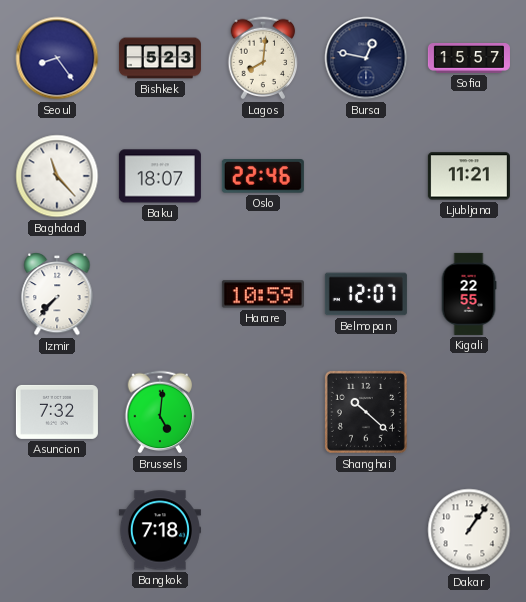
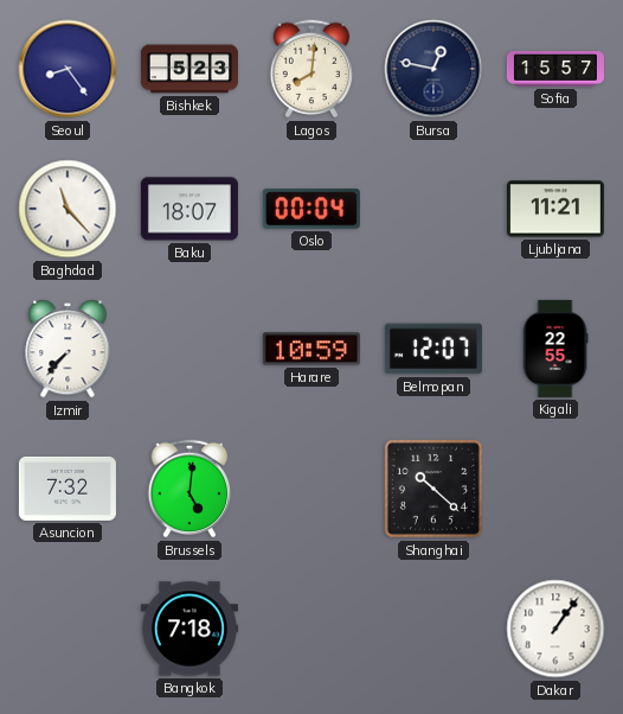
Oslo: 22:46 -> 00:04
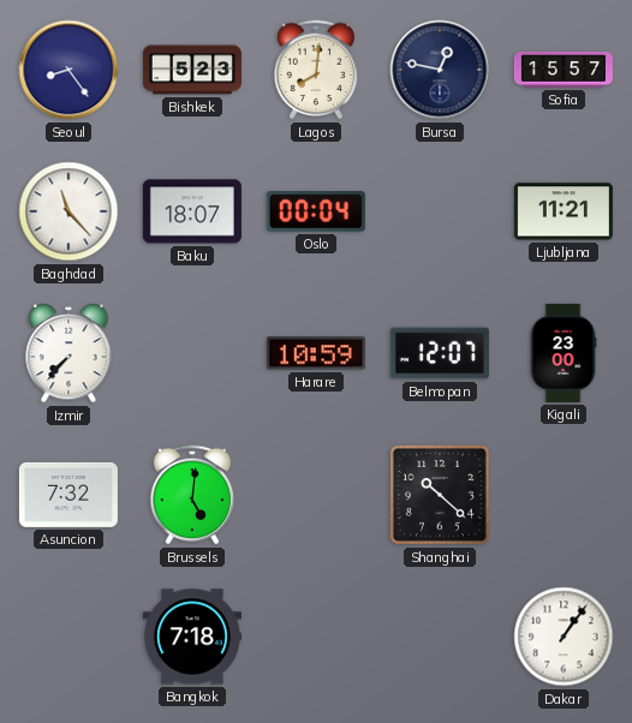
Kigali: 22:55 -> 23:00
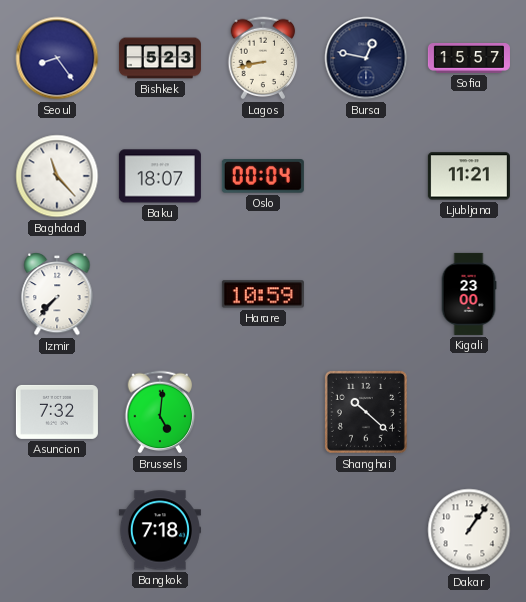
Lagos: 8:01 -> 8:43
Belmopan: 12:07 -> none
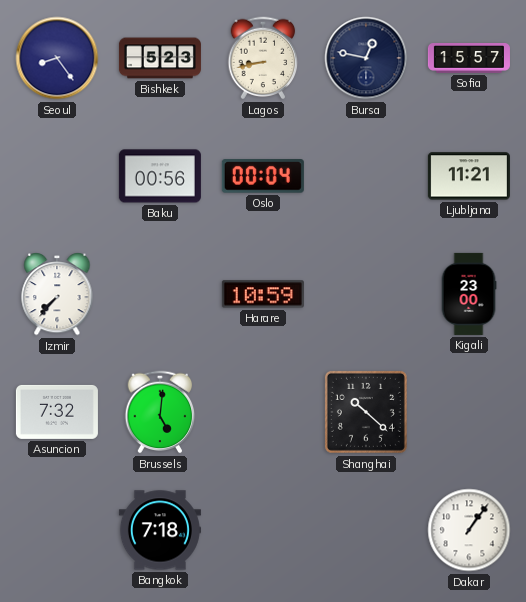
Baghdad: 11:23 -> none
Baku: 18:07 -> 00:56
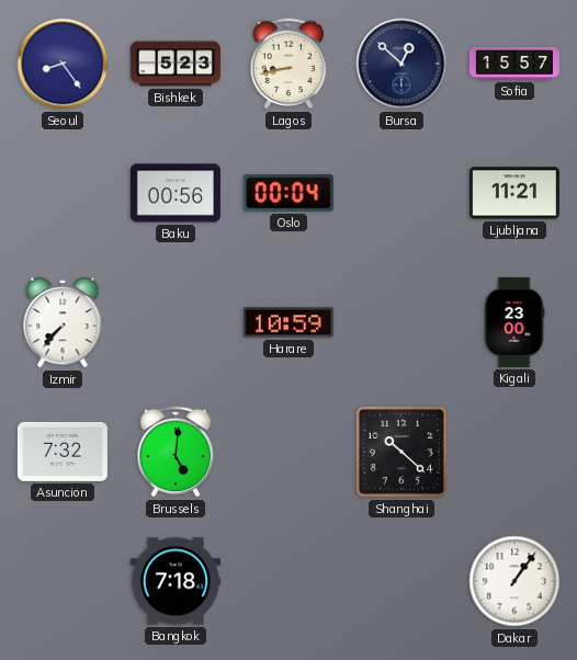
Bursa: 12:47 -> 12:52
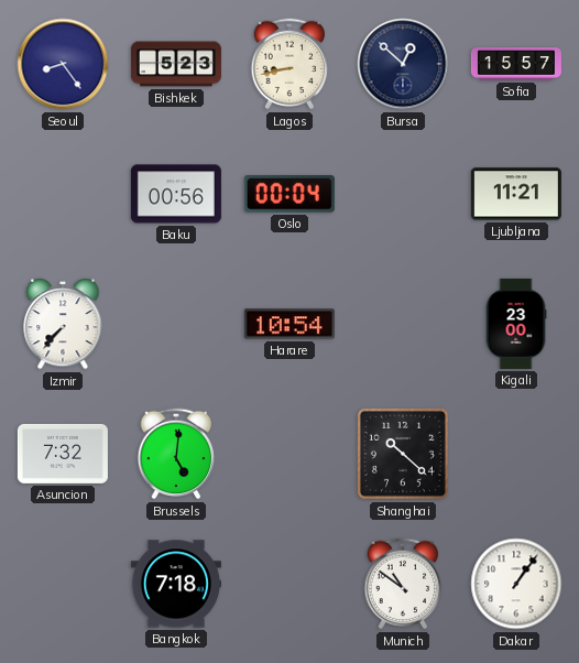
Harare: 10:59 -> 10:54
Munich: none -> 10:51
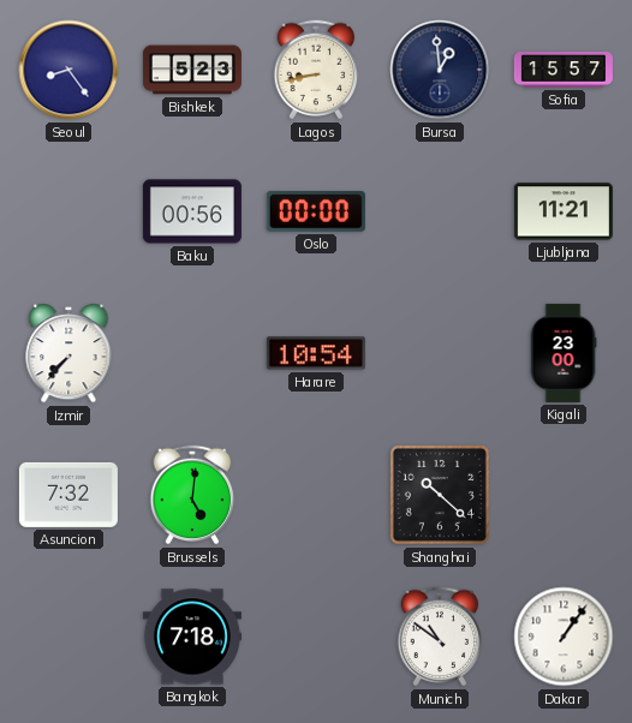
Bursa: 12:52 -> 12:59
Oslo: 00:04 -> 00:00
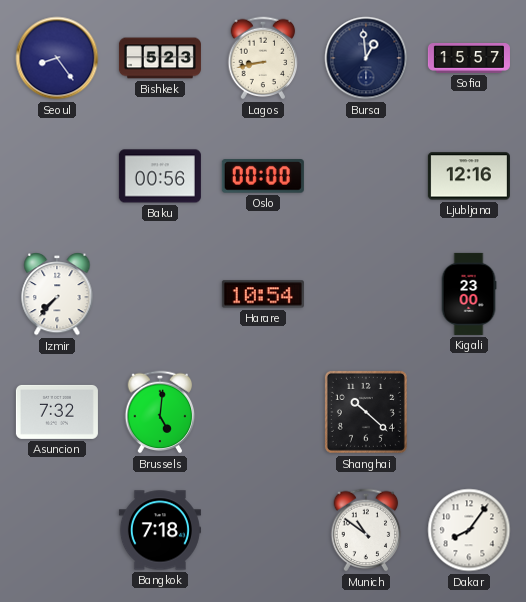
Ljubljana: 11:21 -> 12:16
Dakar: 1:06 -> 8:06
